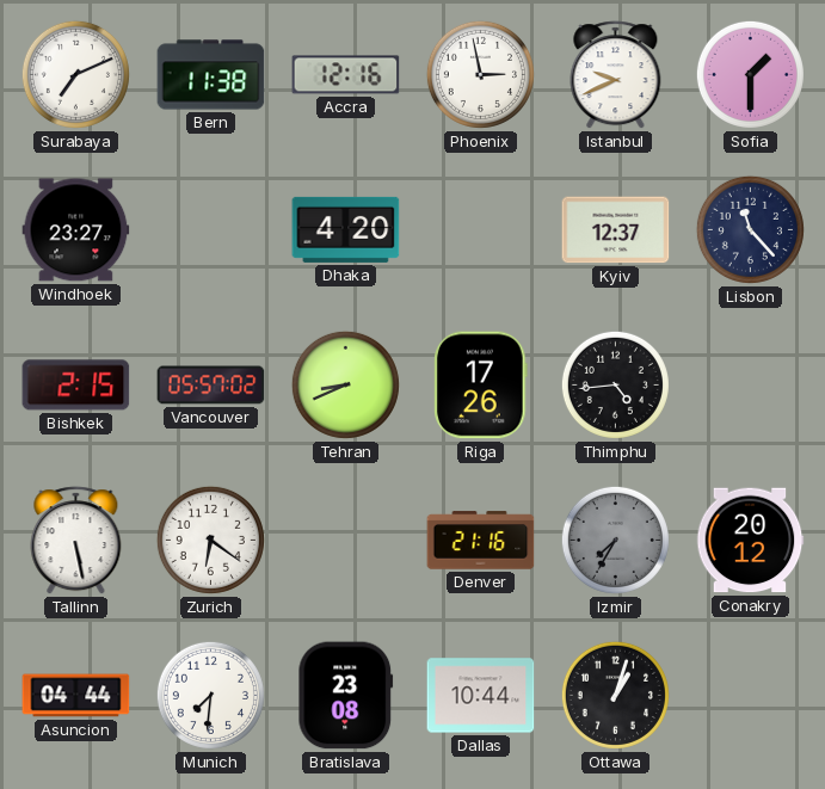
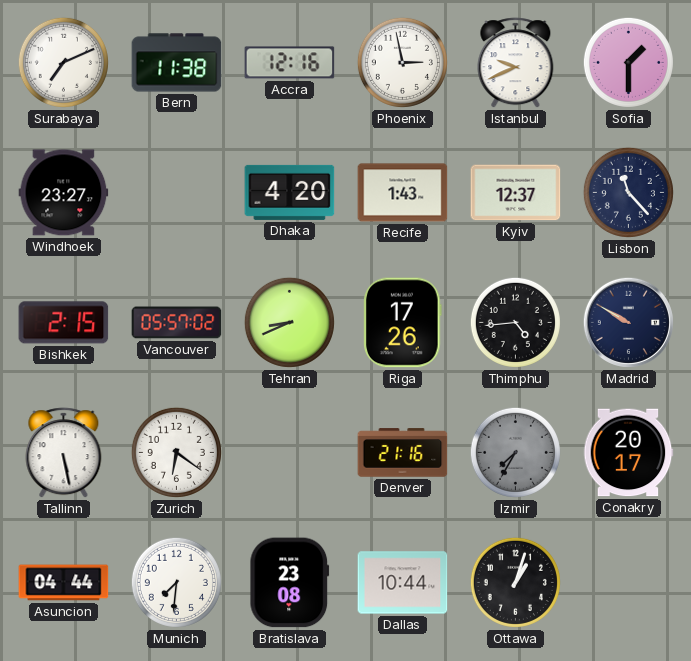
Recife: none -> 1:43
Madrid: none -> 9:50
Conakry: 20:12 -> 20:17
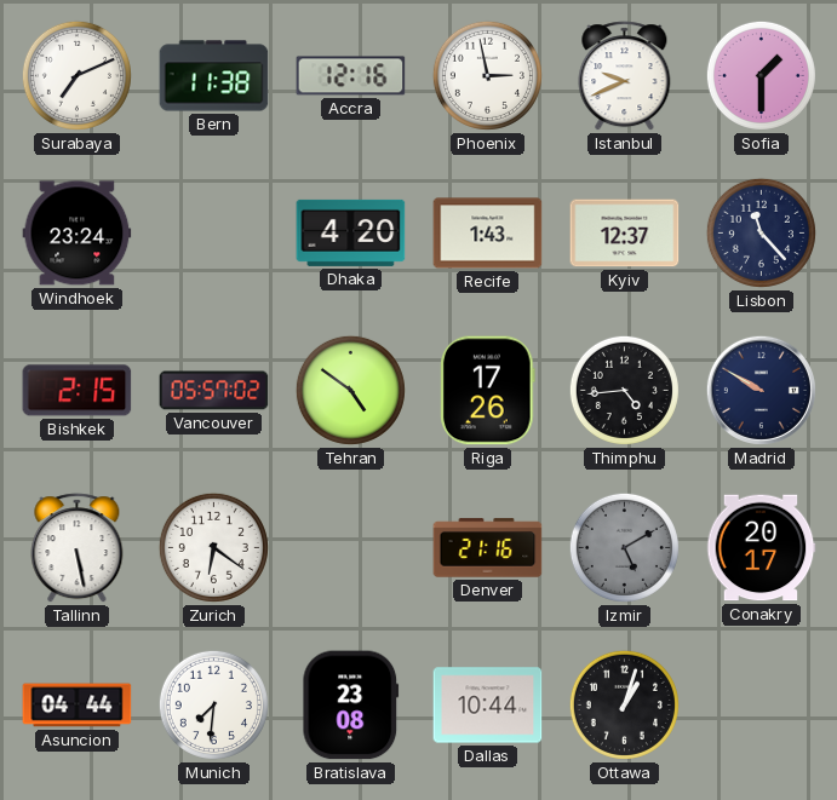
Windhoek: 23:27 -> 23:24
Tehran: 8:41 -> 4:51
Izmir: 7:35 -> 5:10
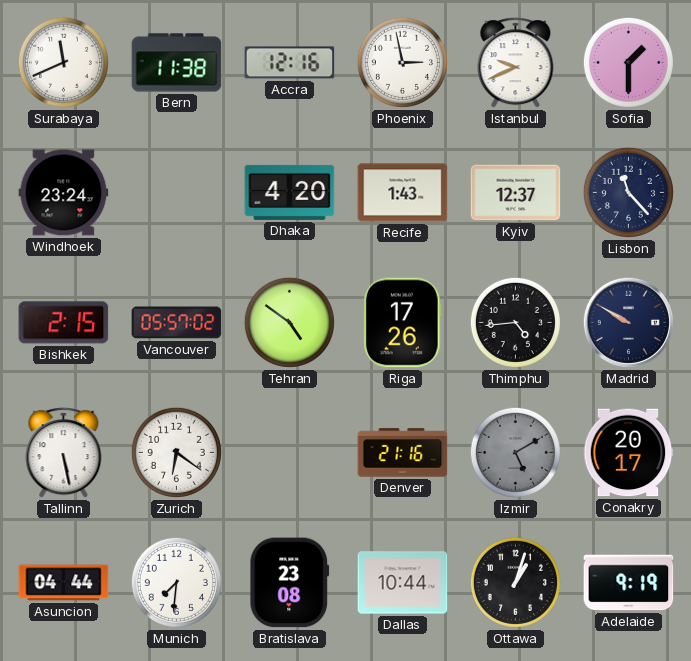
Surabaya: 7:11 -> 11:41
Adelaide: none -> 9:19
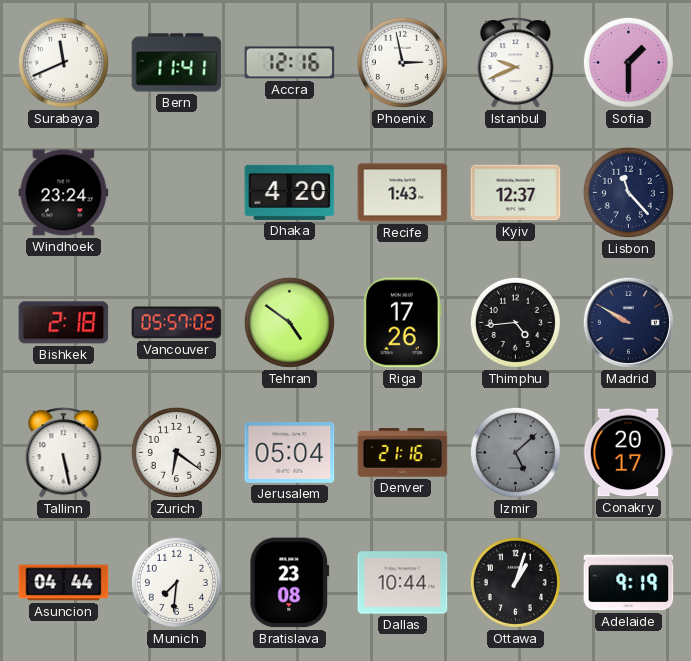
Bern: 11:38 -> 11:41
Bishkek: 2:15 -> 2:18
Jerusalem: none -> 05:04
Izmir: 5:10 -> 5:08
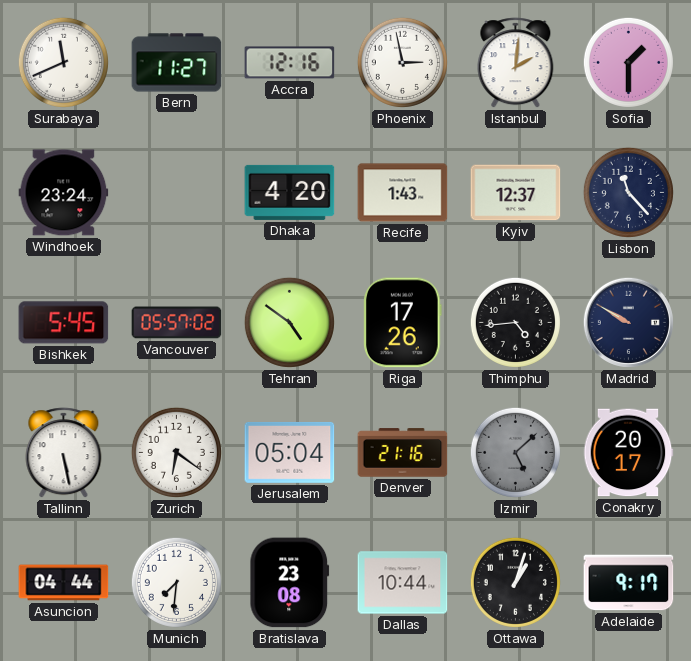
Bern: 11:41 -> 11:27
Istanbul: 9:41 -> 2:01
Bishkek: 2:18 -> 5:45
Adelaide: 9:19 -> 9:17
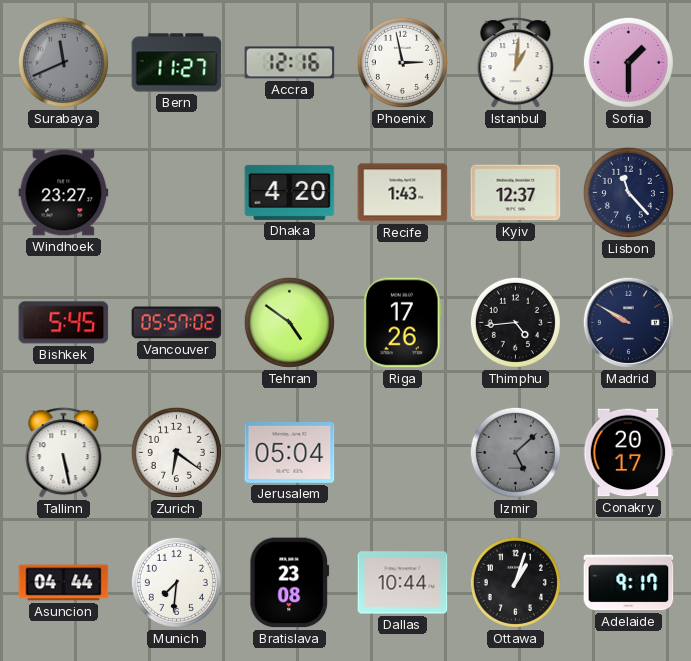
Surabaya dial: white -> grey
Istanbul: 2:01 -> 1:01
Windhoek: 23:24 -> 23:27
Denver: 21:16 -> none
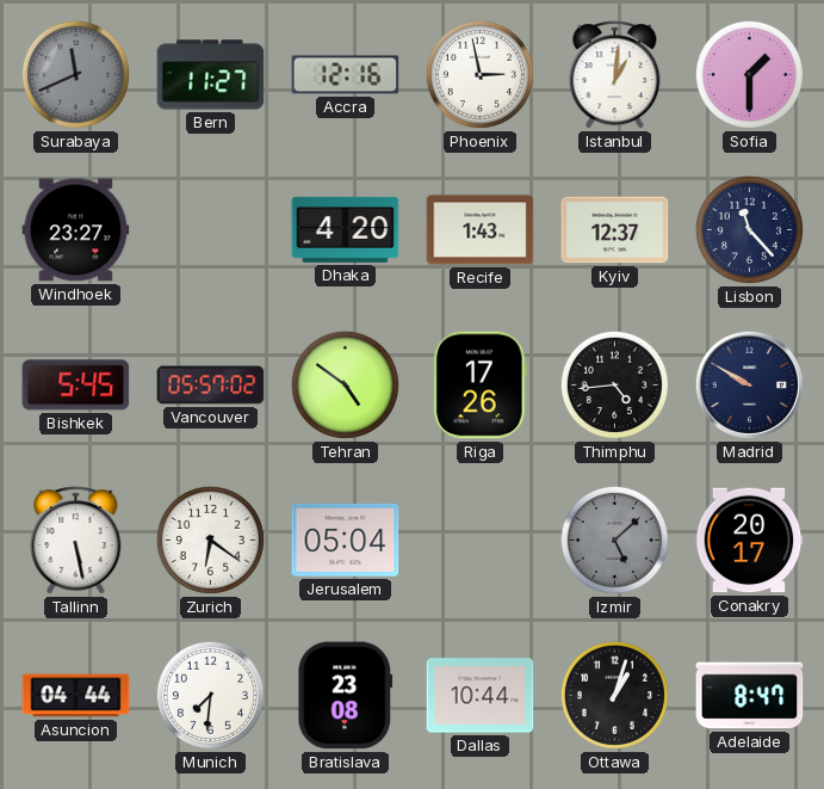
Adelaide: 9:17 -> 8:47
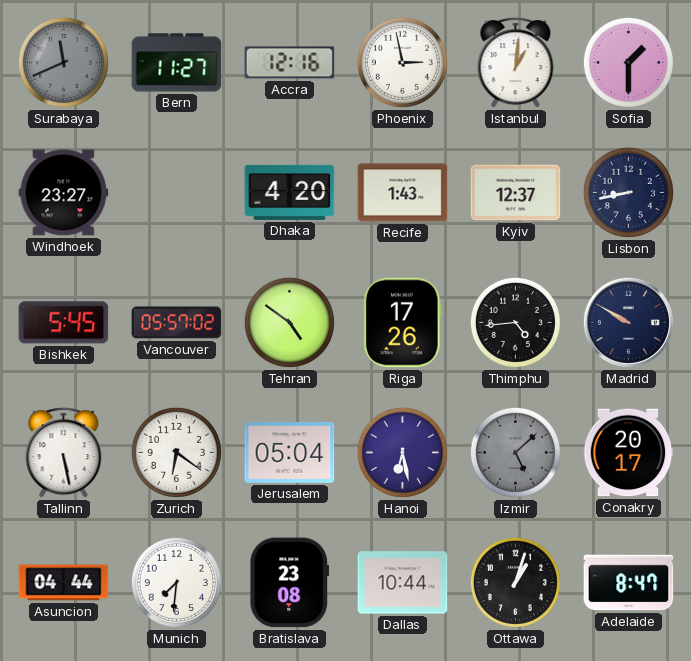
Lisbon: 11:23 -> 8:43
Hanoi: none -> 6:28
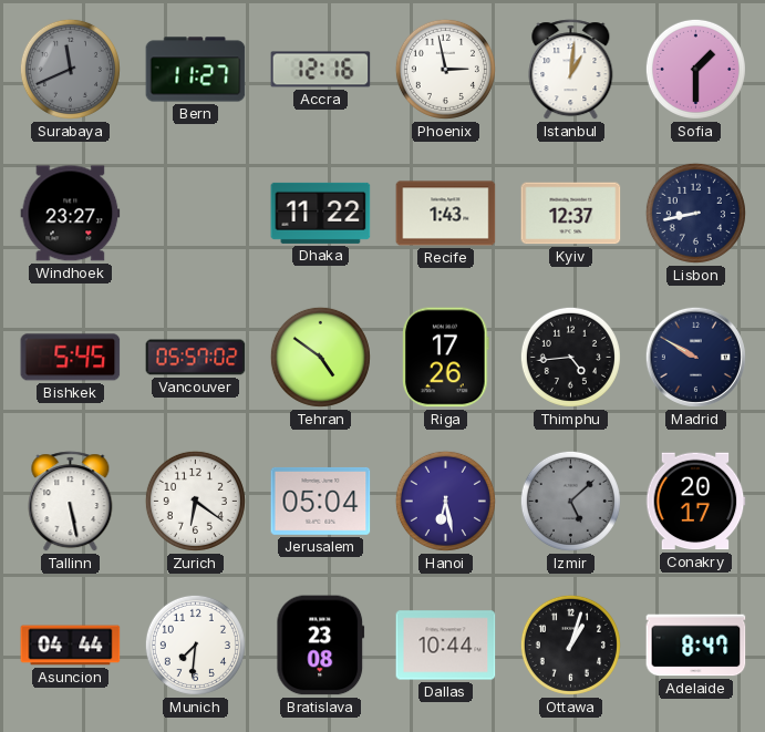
Dhaka: 4:20 -> 11:22
